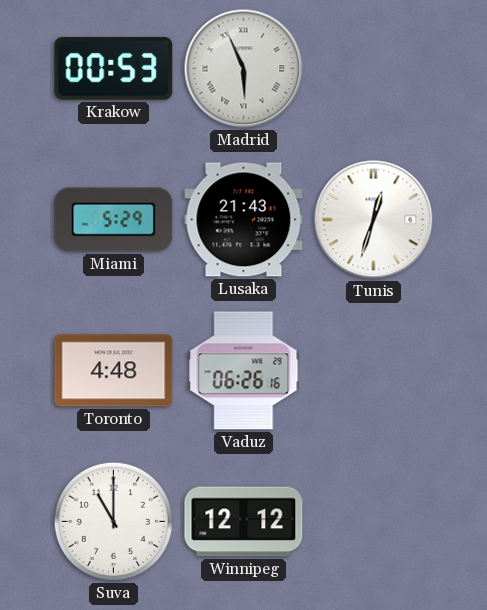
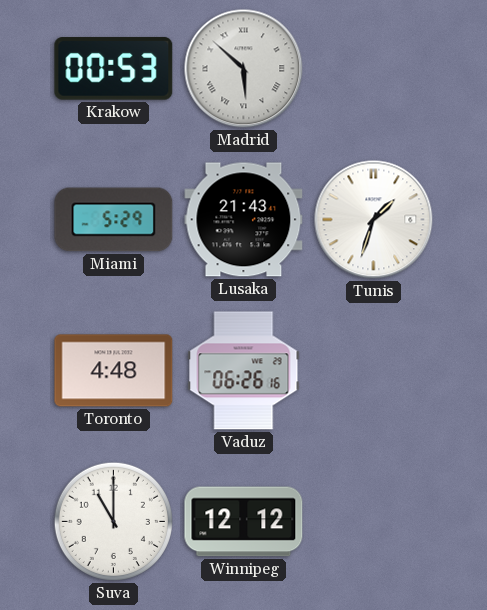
Madrid: 5:56 -> 5:52
Tunis: 12:33 -> 1:33
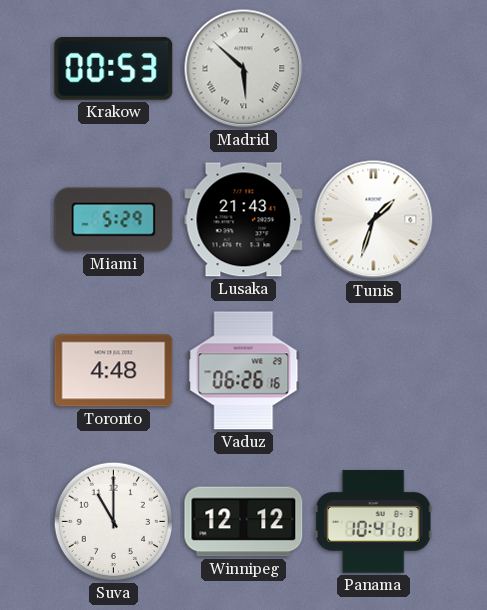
Panama: none -> 10:41
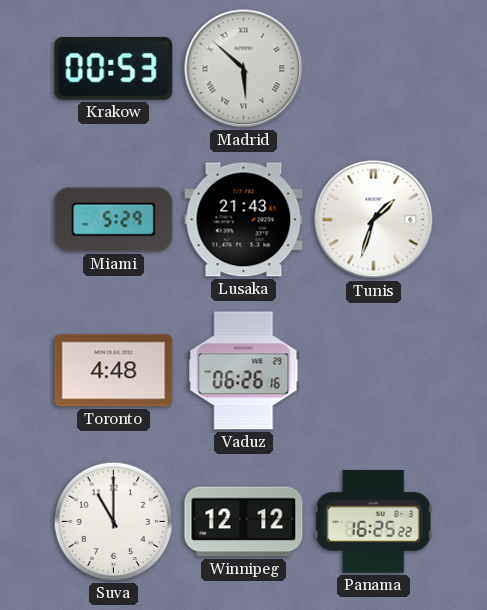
Panama: 10:41 -> 16:25
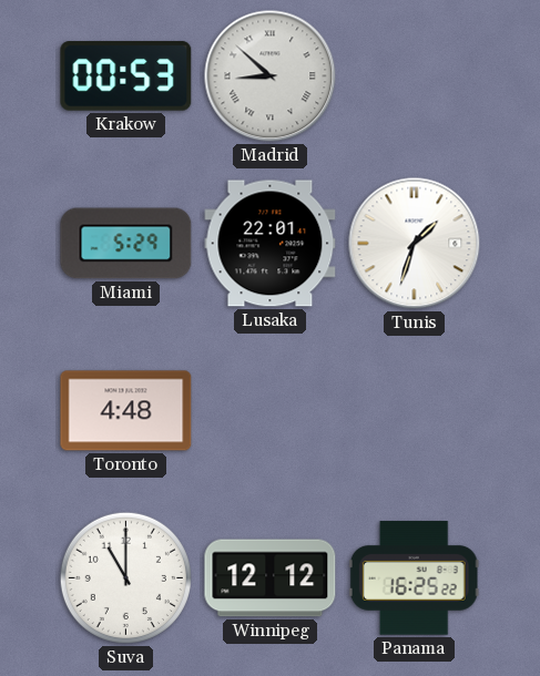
Madrid: 5:52 -> 8:52
Lusaka: 21:43 -> 22:01
Vaduz: 06:26 -> none
